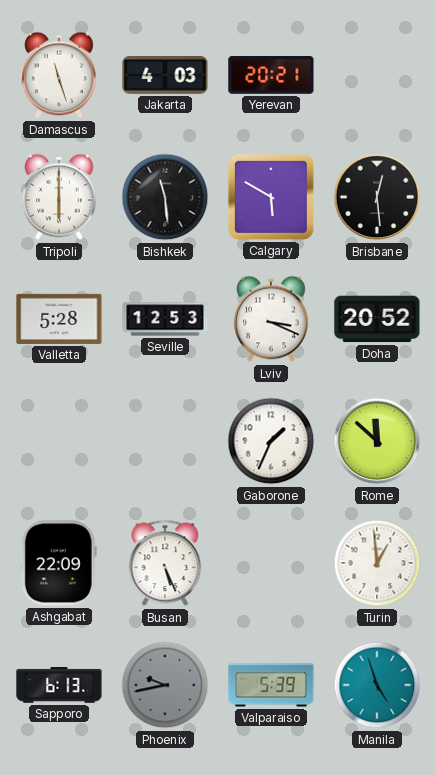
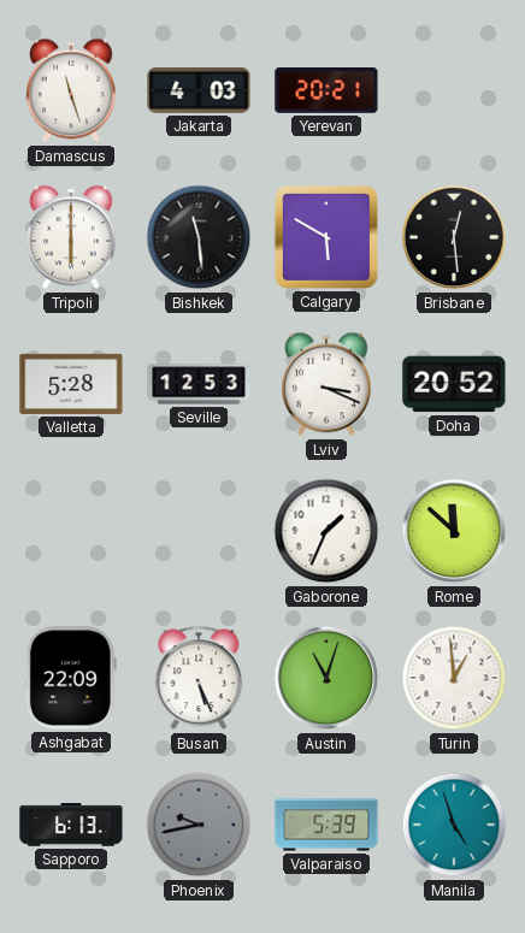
Austin: none -> 11:03
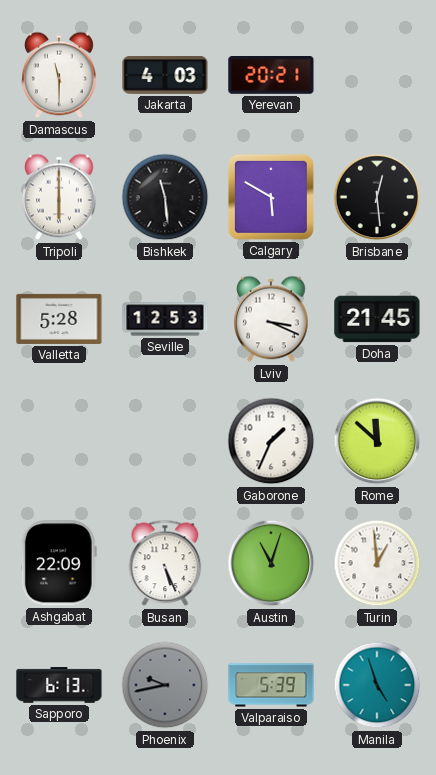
Damascus: 11:27 -> 11:30
Doha: 20:52 -> 21:45
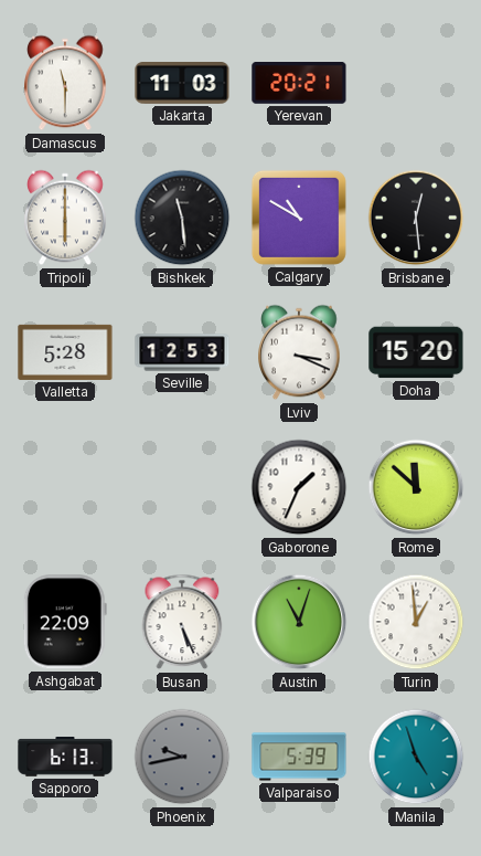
Jakarta: 4:03 -> 11:03
Calgary: 5:50 -> 10:50
Doha: 21:45 -> 15:20
